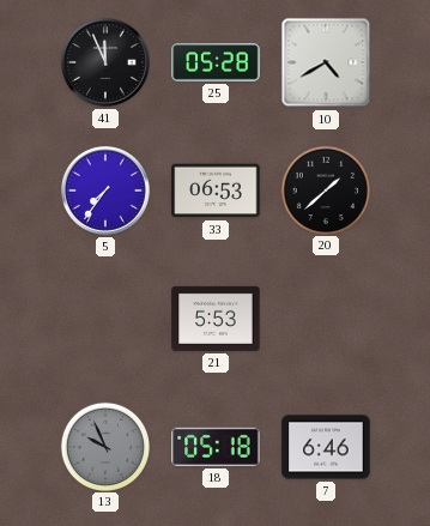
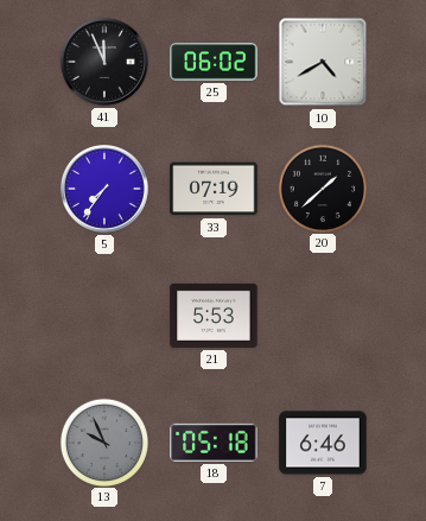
25: 05:28 -> 06:02
33: 06:53 -> 07:19
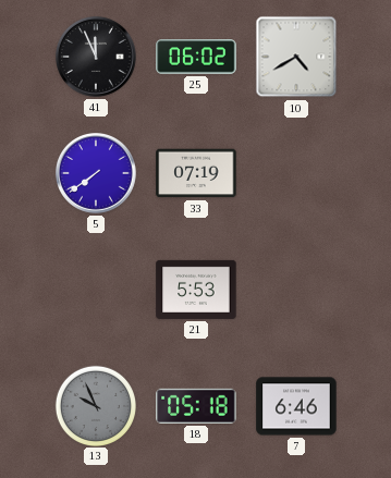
5: 7:36 -> 7:39
20: 1:38 -> none
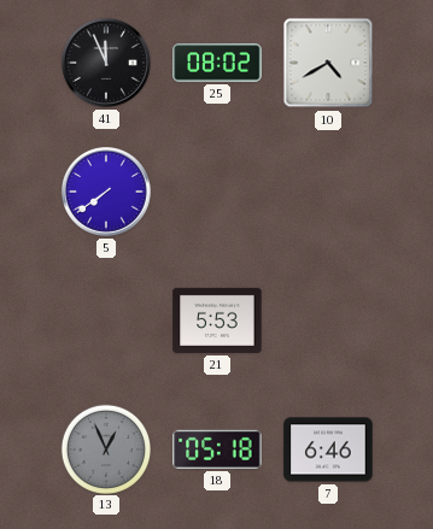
25: 06:02 -> 08:02
33: 07:19 -> none
13: 9:56 -> 12:56
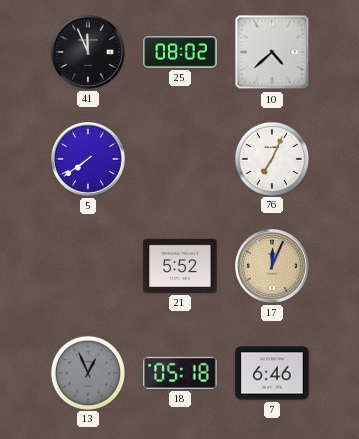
10: 4:40 -> 4:38
76: none -> 7:04
21: 5:53 -> 5:52
17: none -> 12:04
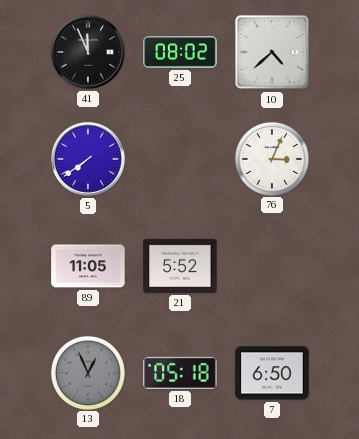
76: 7:04 -> 3:04
89: none -> 11:05
17: 12:04 -> none
7: 6:46 -> 6:50
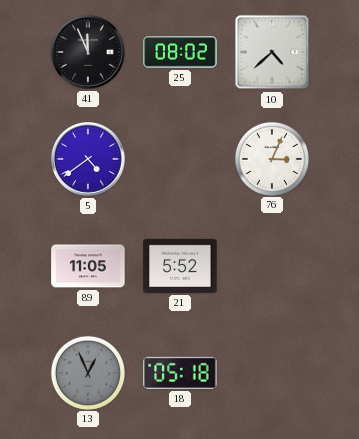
5: 7:39 -> 4:39
7: 6:50 -> none
